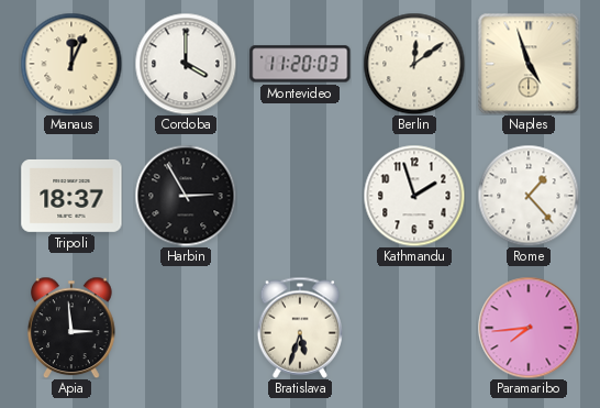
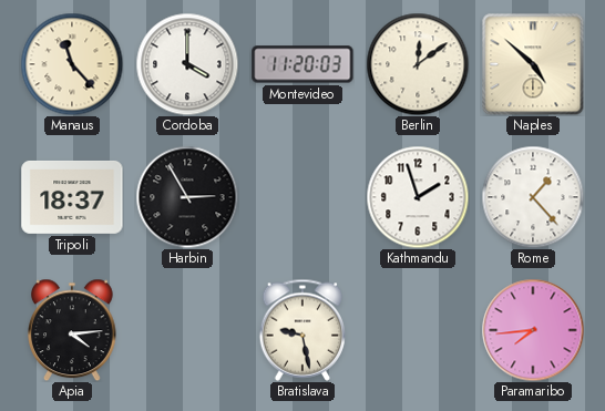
Manaus: 12:04 -> 11:23
Naples: 4:57 -> 4:52
Apia: 2:59 -> 4:14
Bratislava: 5:33 -> 9:28
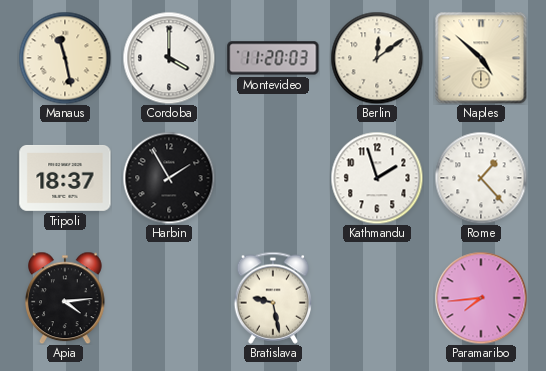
Manaus: 11:23 -> 11:28
Harbin: 2:55 -> 1:55
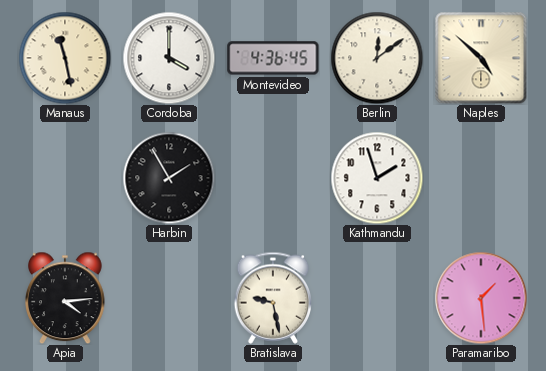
Montevideo: 11:20 -> 4:36
Tripoli: 18:37 -> none
Rome: 1:23 -> none
Paramaribo: 7:44 -> 1:29
